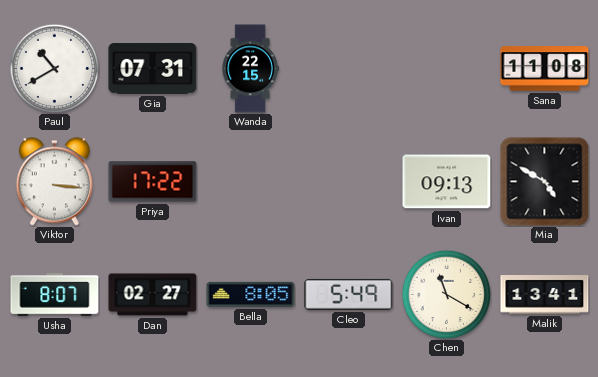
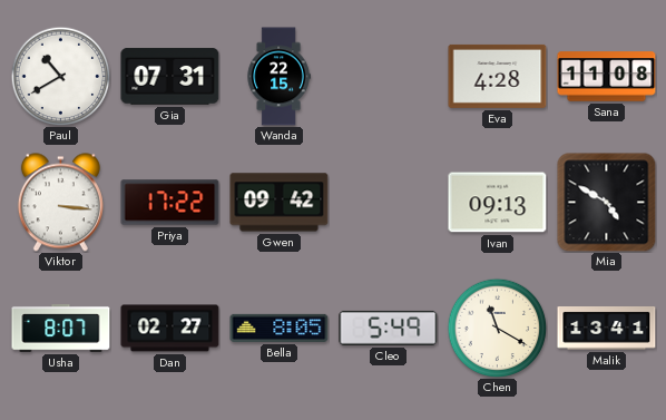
Eva: none -> 4:28
Gwen: none -> 09:42
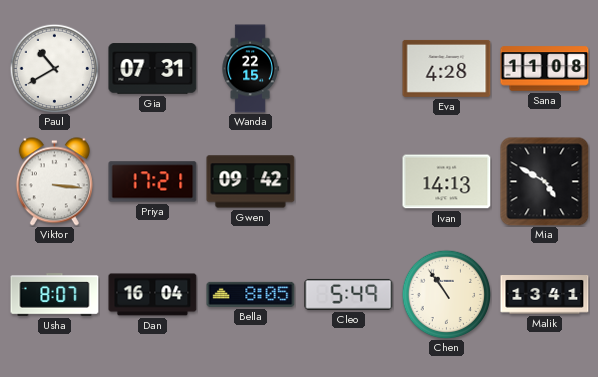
Priya: 17:22 -> 17:21
Ivan: 09:13 -> 14:13
Dan: 02:27 -> 16:04
Chen: 11:20 -> 10:54
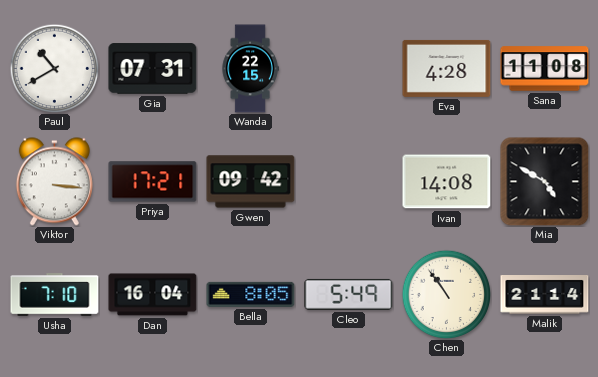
Ivan: 14:13 -> 14:08
Usha: 8:07 -> 7:10
Malik: 13:41 -> 21:14
